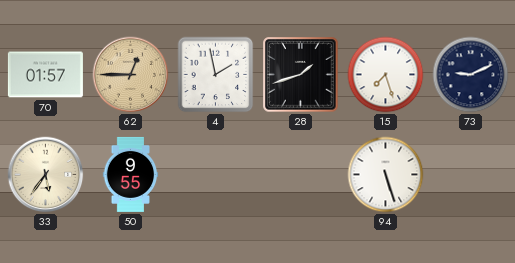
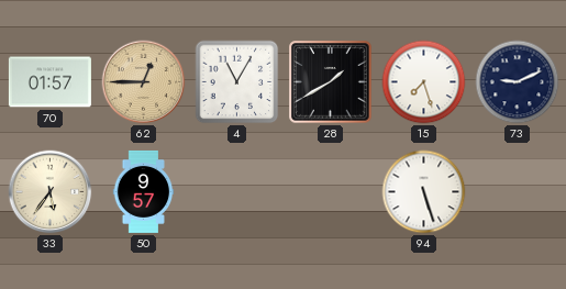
4: 1:58 -> 11:05
28: 1:42 -> 1:40
50: 9:55 -> 9:57
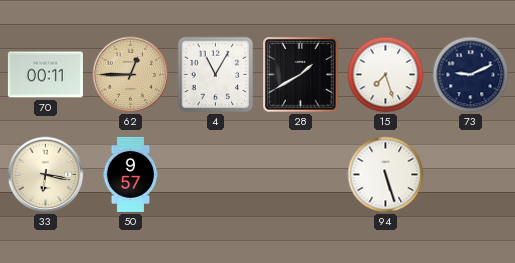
70: 01:57 -> 00:11
33: 5:36 -> 6:17
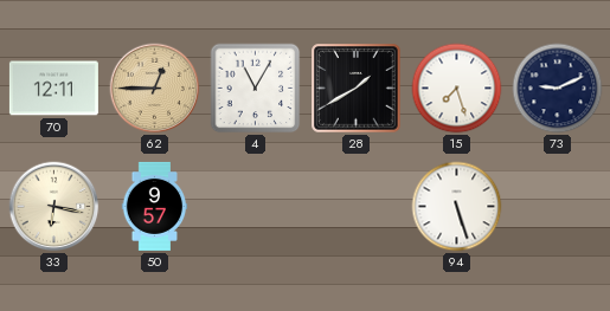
70: 00:11 -> 12:11
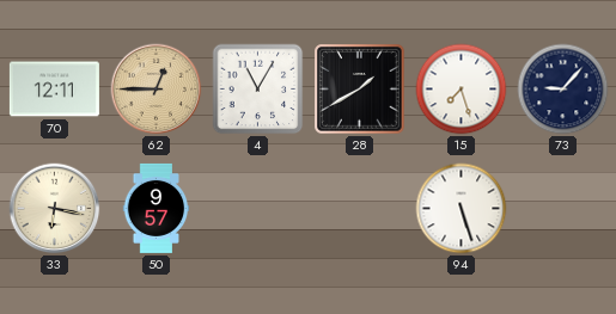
73: 9:11 -> 9:07
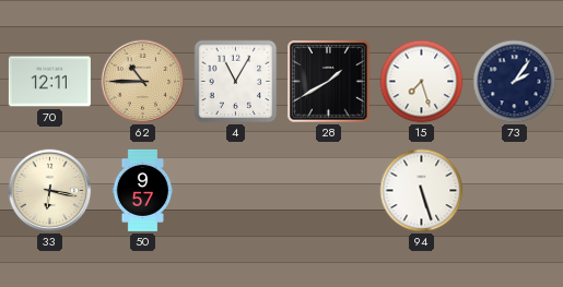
62: 12:45 -> 10:45
73: 9:07 -> 2:06
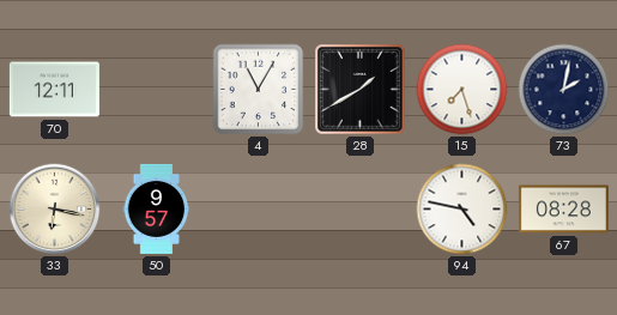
62: 10:45 -> none
73: 2:06 -> 2:02
94: 5:27 -> 4:47
67: none -> 08:28
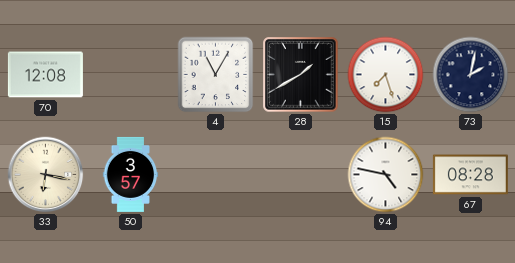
70: 12:11 -> 12:08
50: 9:57 -> 3:57
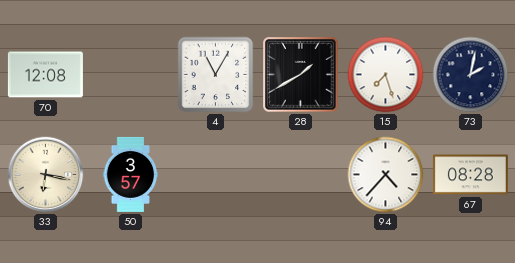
94: 4:47 -> 4:37
